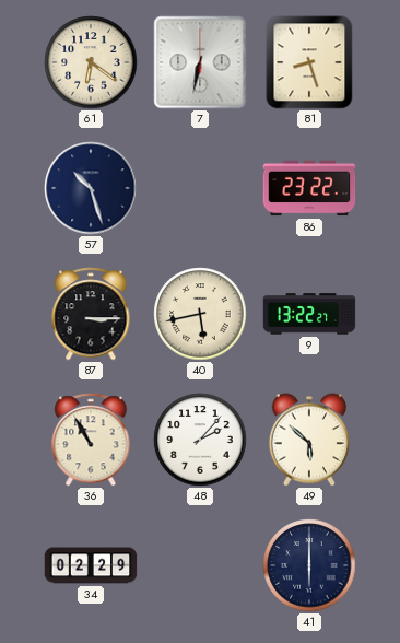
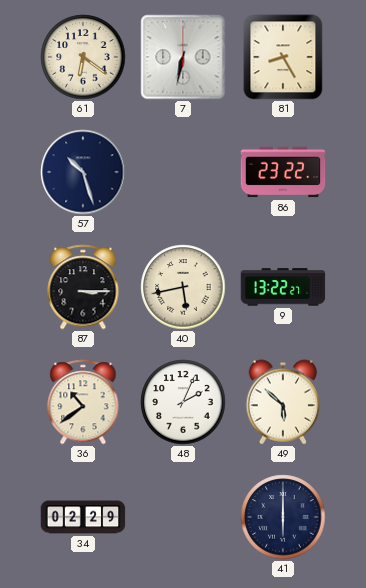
81: 8:27 -> 8:25
36: 10:55 -> 10:39
48: 2:07 -> 2:04
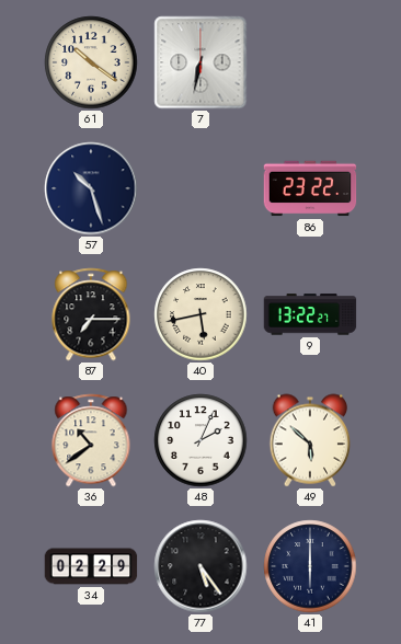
61: 6:21 -> 10:21
81: 8:25 -> none
87: 3:15 -> 7:15
77: none -> 5:24
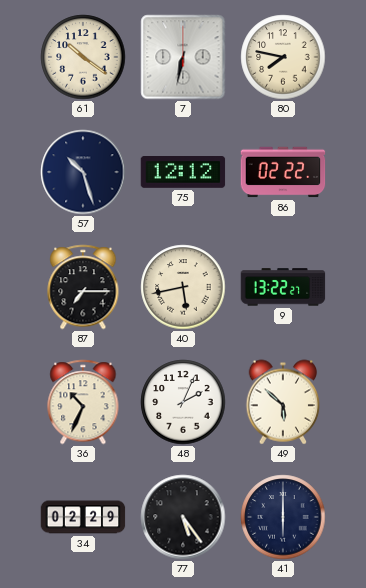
80: none -> 7:47
75: none -> 12:12
86: 23:22 -> 02:22
36: 10:39 -> 10:34
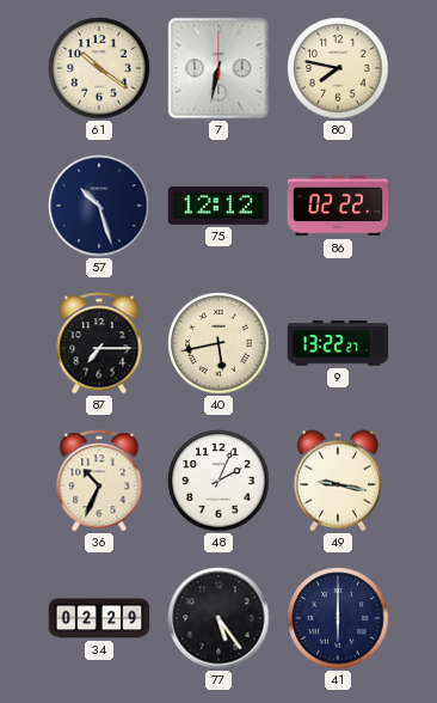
49: 5:52 -> 9:17
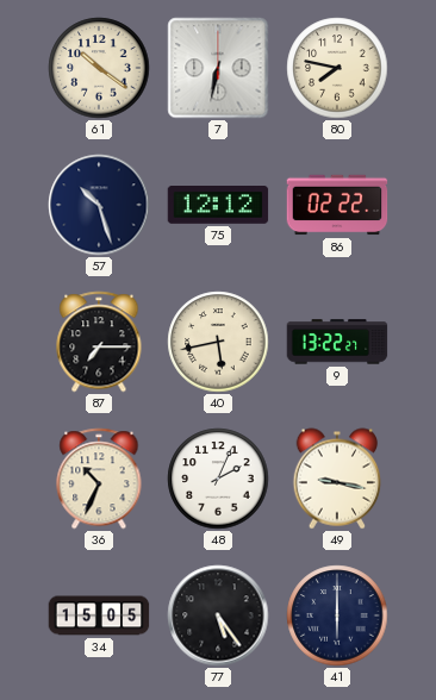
34: 02:29 -> 15:05
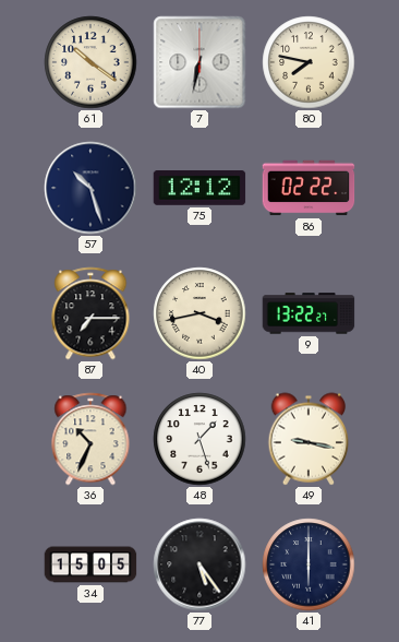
40: 5:43 -> 3:43
48: 2:04 -> 1:27
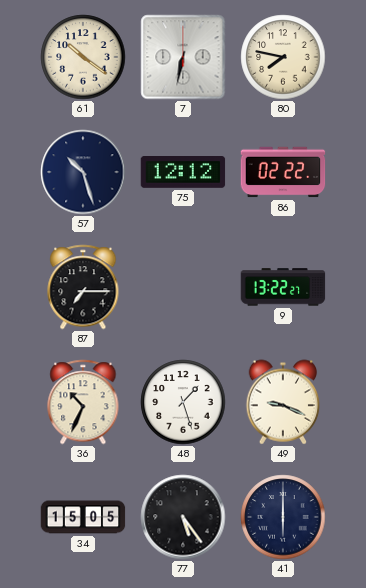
40: 3:43 -> none
49: 9:17 -> 9:19
